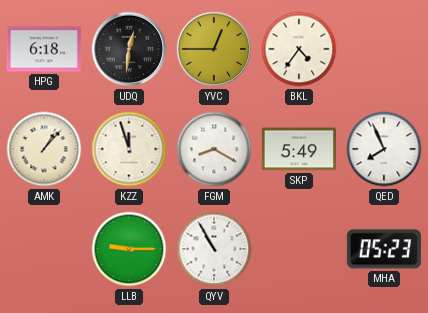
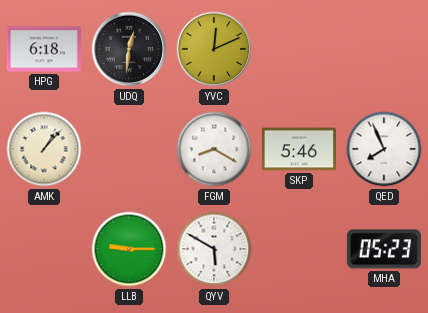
YVC: 12:45 -> 12:11
BKL: 4:36 -> none
KZZ: 11:57 -> none
SKP: 5:49 -> 5:46
QYV: 10:55 -> 5:50
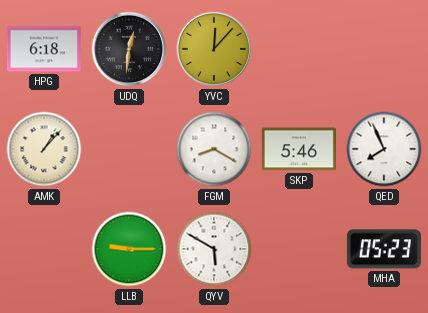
YVC: 12:11 -> 12:07
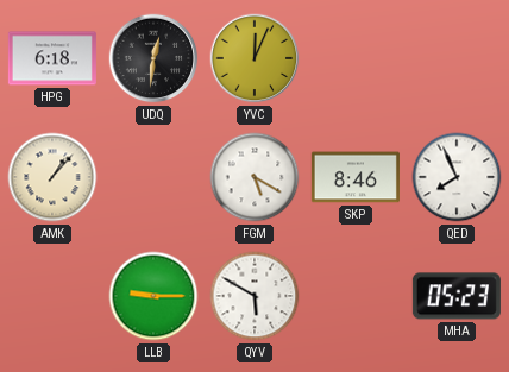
YVC: 12:07 -> 12:04
FGM: 8:20 -> 5:20
SKP: 5:46 -> 8:46
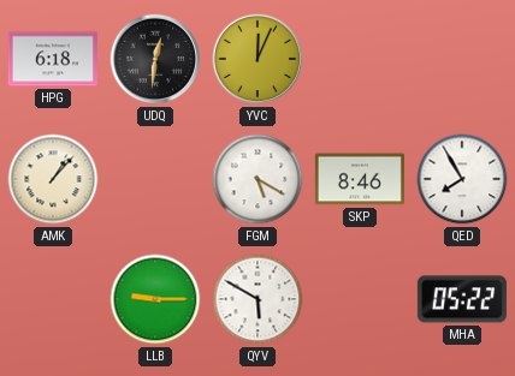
QED: 7:56 -> 7:55
MHA: 05:23 -> 05:22
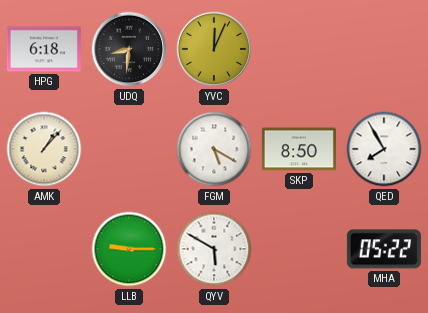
UDQ: 12:31 -> 8:31
SKP: 8:46 -> 8:50
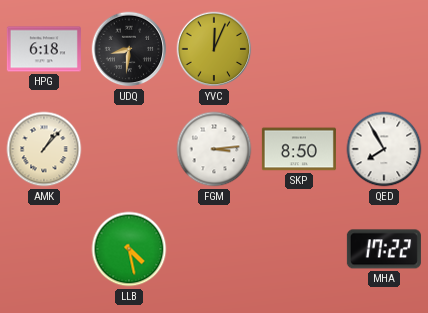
FGM: 5:20 -> 3:14
LLB: 9:15 -> 4:28
QYV: 5:50 -> none
MHA: 05:22 -> 17:22
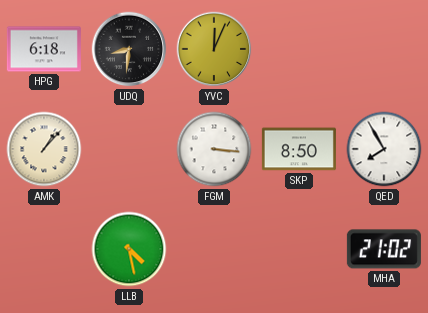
FGM: 3:14 -> 3:16
MHA: 17:22 -> 21:02
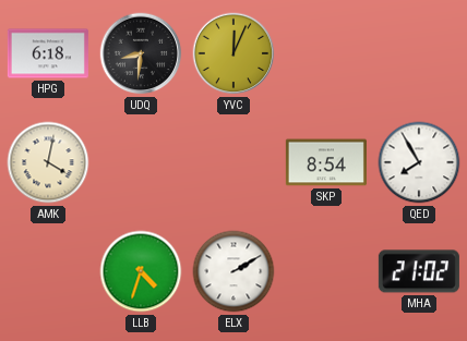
AMK: 1:07 -> 4:02
FGM: 3:16 -> none
SKP: 8:50 -> 8:54
LLB: 4:28 -> 4:33
ELX: none -> 2:10
